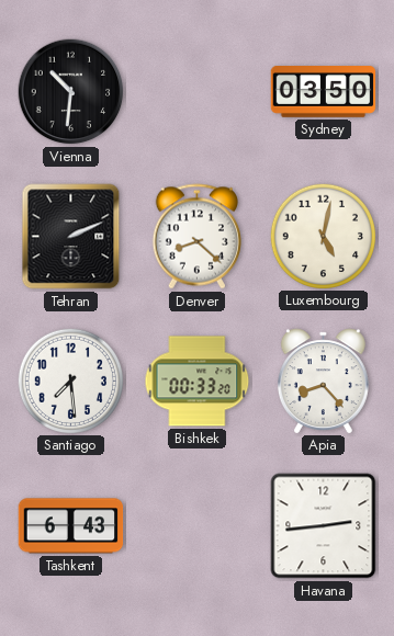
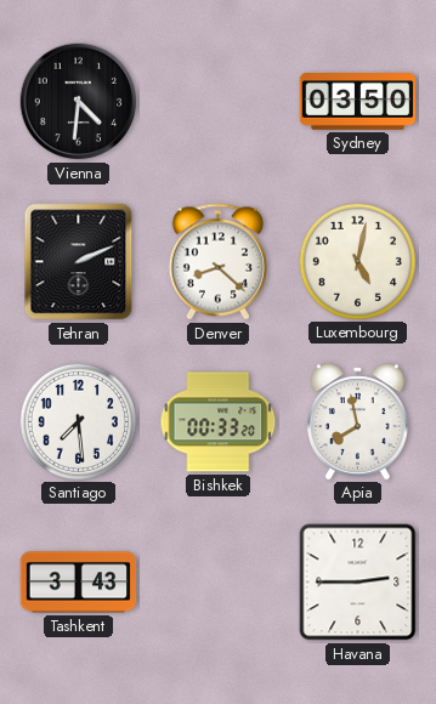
Vienna: 10:31 -> 4:31
Apia: 8:23 -> 7:58
Tashkent: 6:43 -> 3:43
Havana: 2:44 -> 2:45
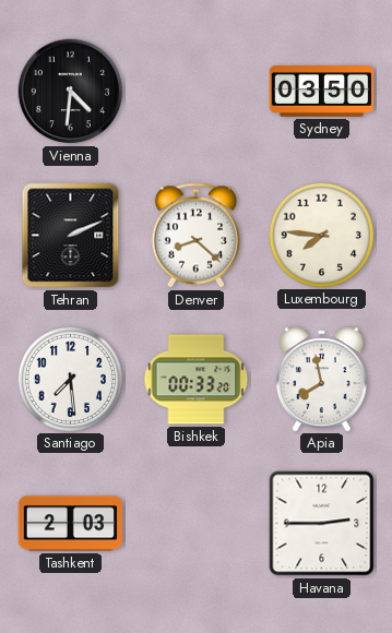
Luxembourg: 5:02 -> 7:46
Tashkent: 3:43 -> 2:03
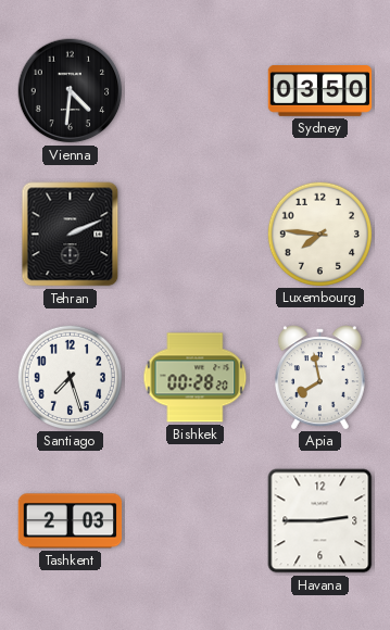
Denver: 8:22 -> none
Santiago: 7:29 -> 7:27
Bishkek: 00:33 -> 00:28
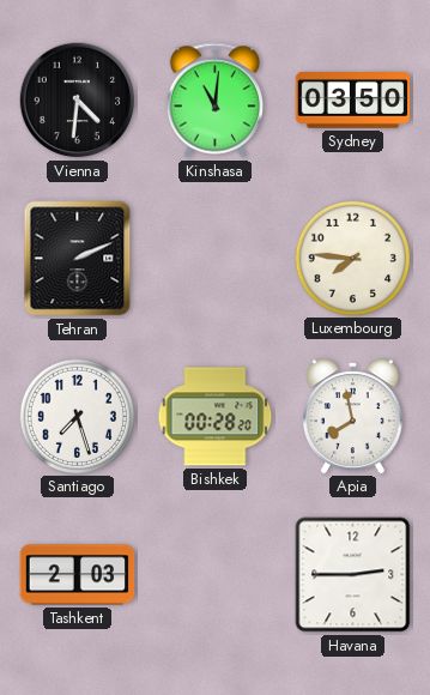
Kinshasa: none -> 11:01
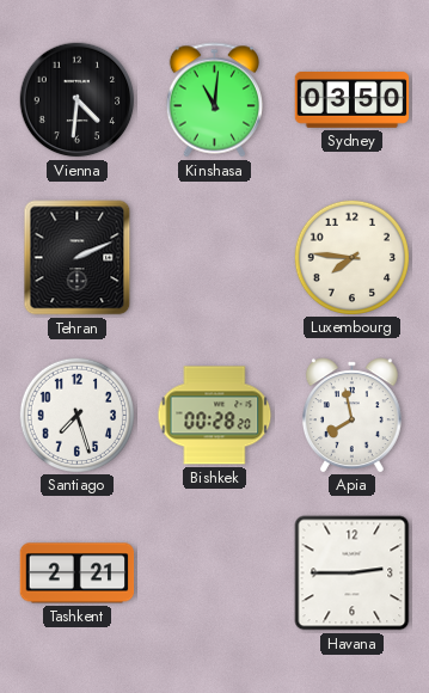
Tashkent: 2:03 -> 2:21
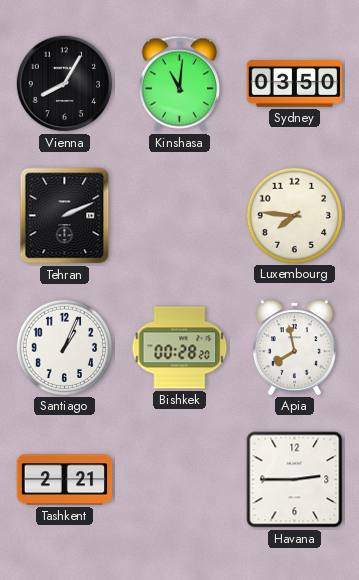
Vienna: 4:31 -> 8:05
Santiago: 7:27 -> 1:04
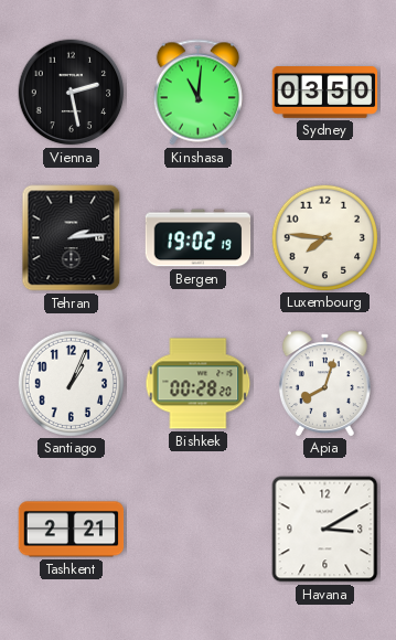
Vienna: 8:05 -> 2:28
Tehran: 2:11 -> 2:14
Bergen: none -> 19:02
Apia: 7:58 -> 8:03
Havana: 2:45 -> 3:10
